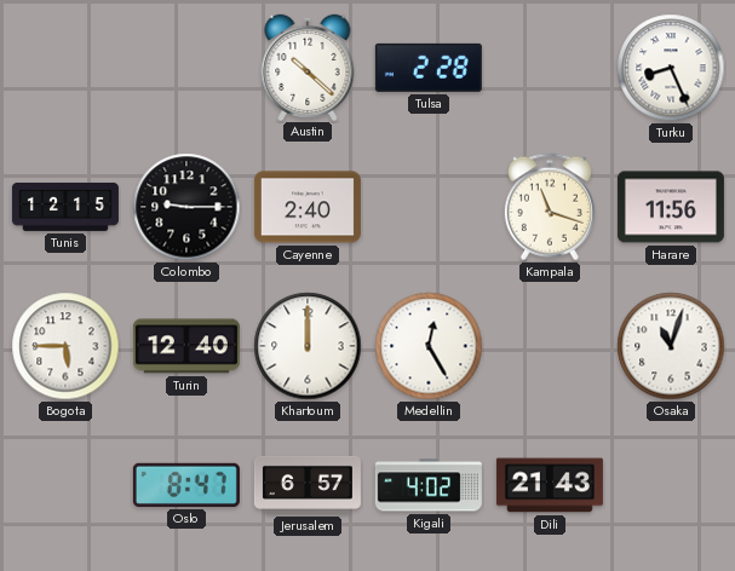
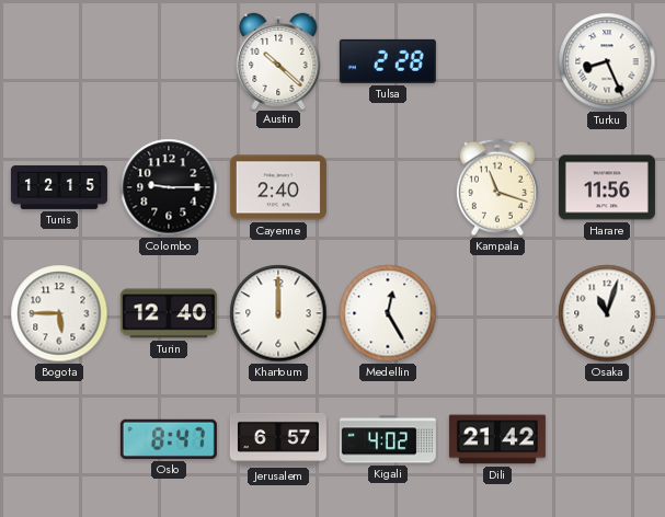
Dili: 21:43 -> 21:42
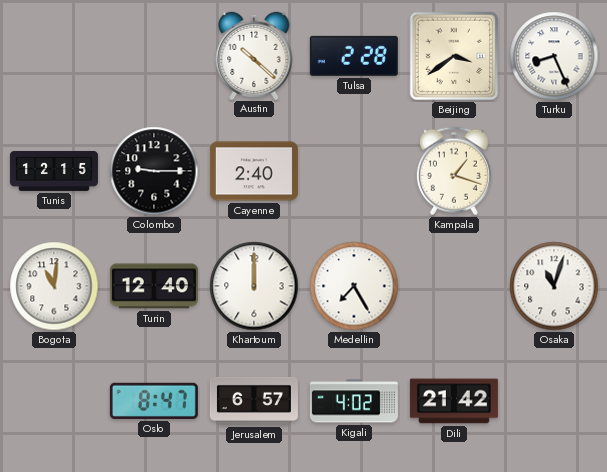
Beijing: none -> 3:39
Kampala: 11:18 -> 1:18
Harare: 11:56 -> none
Bogota: 5:45 -> 11:01
Medellin: 12:25 -> 7:25
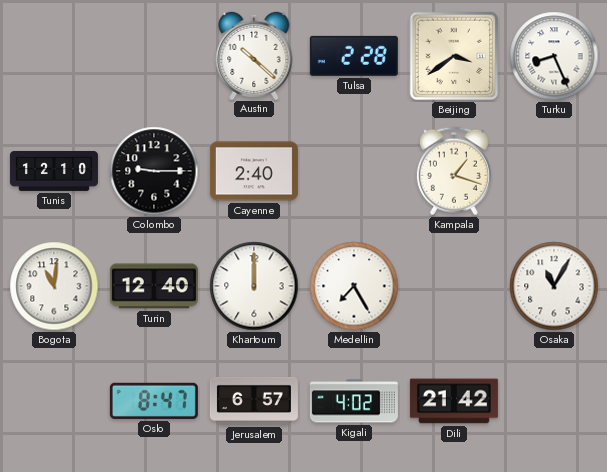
Tunis: 12:15 -> 12:10
Osaka: 11:03 -> 11:05
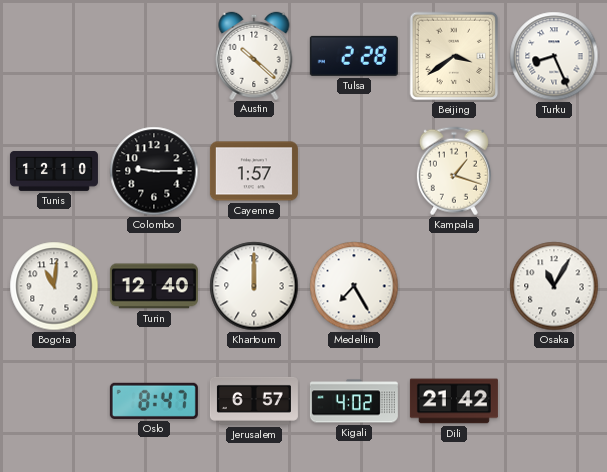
Cayenne: 2:40 -> 1:57
